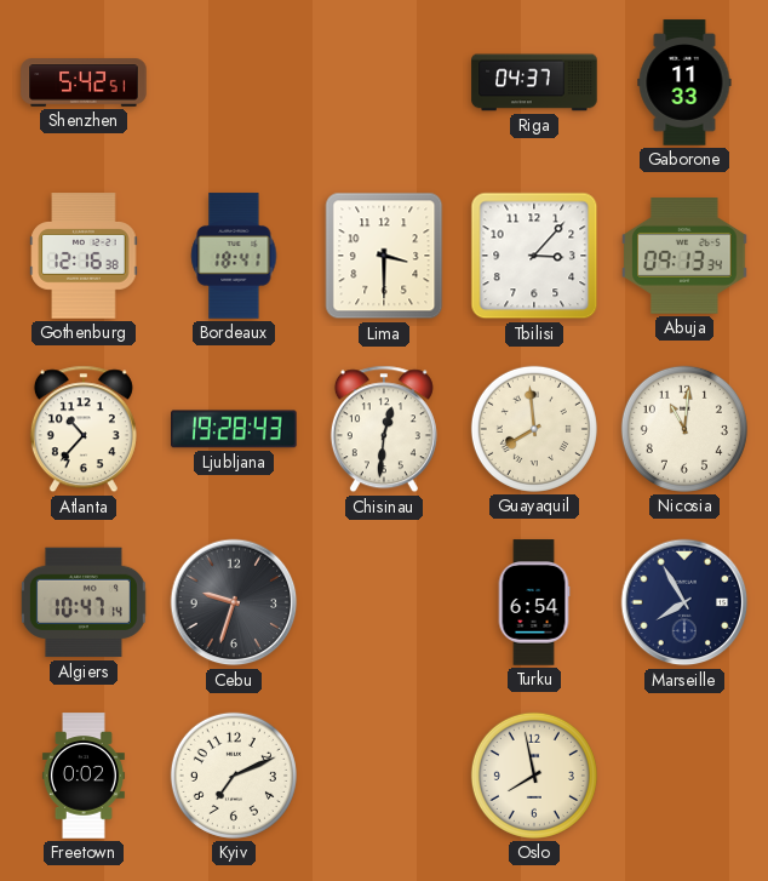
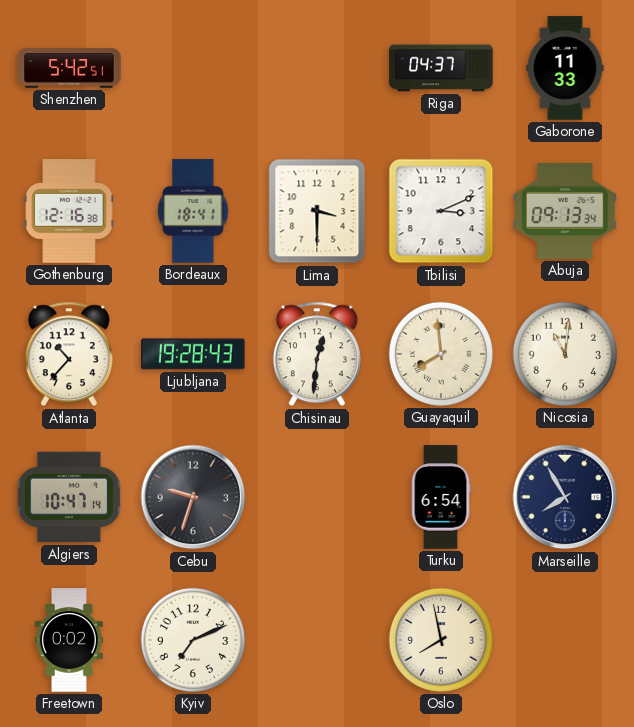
Tbilisi: 3:07 -> 3:11
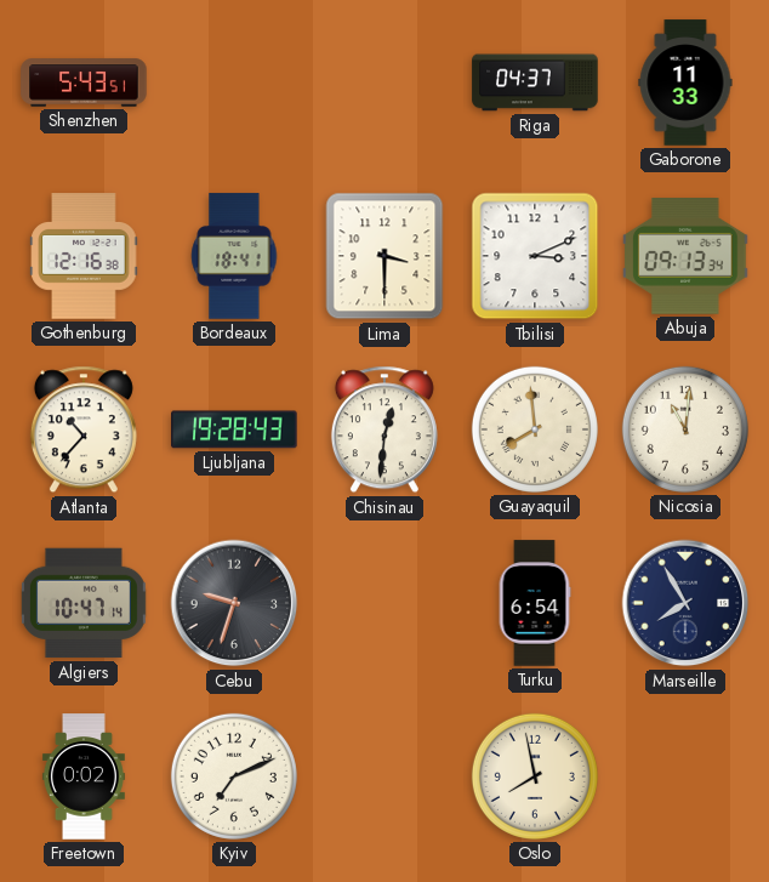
Shenzhen: 5:42 -> 5:43
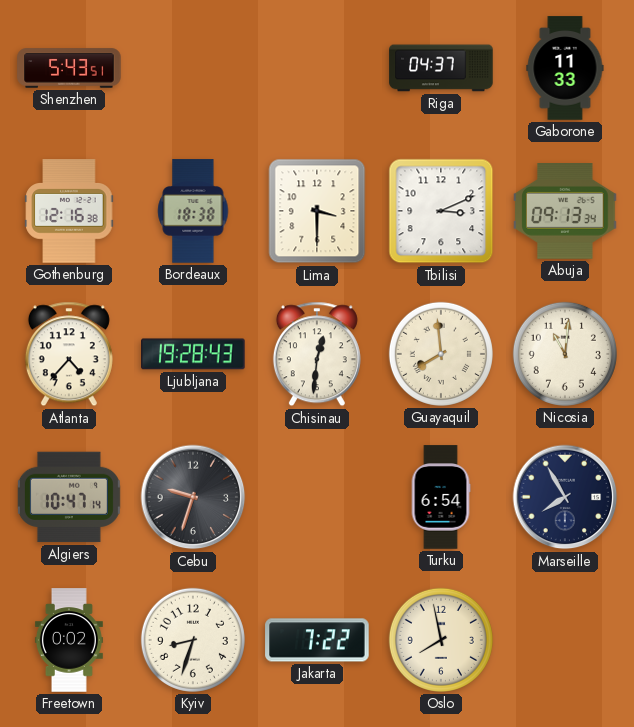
Bordeaux: 18:41 -> 18:38
Atlanta: 10:37 -> 4:37
Kyiv: 7:11 -> 8:33
Jakarta: none -> 7:22
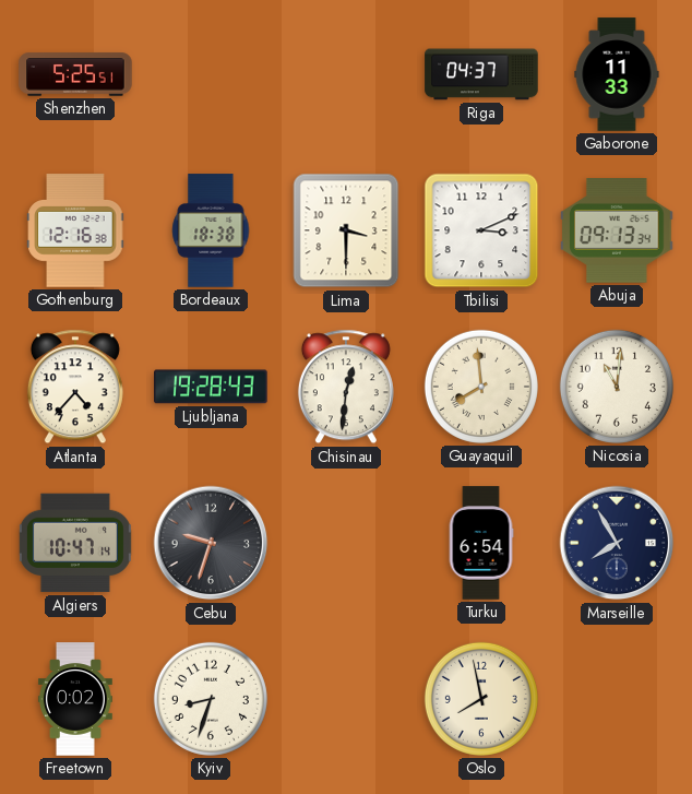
Shenzhen: 5:43 -> 5:25
Jakarta: 7:22 -> none
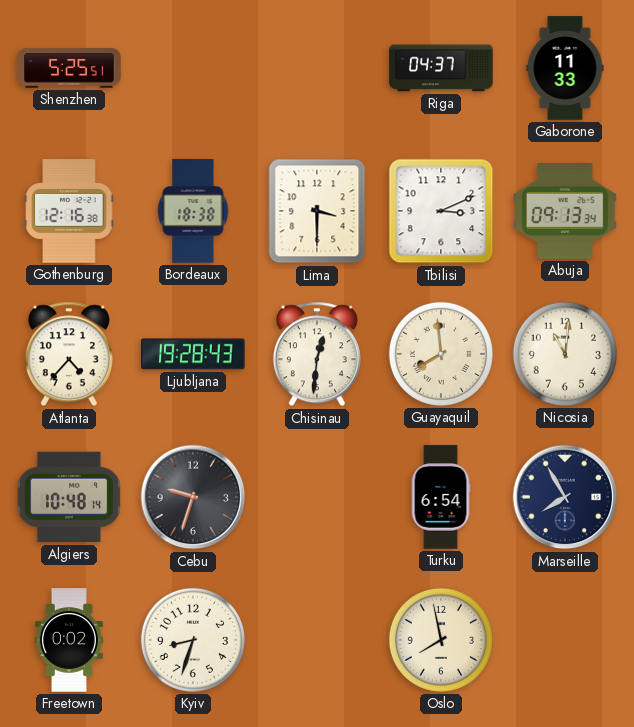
Algiers: 10:47 -> 10:48
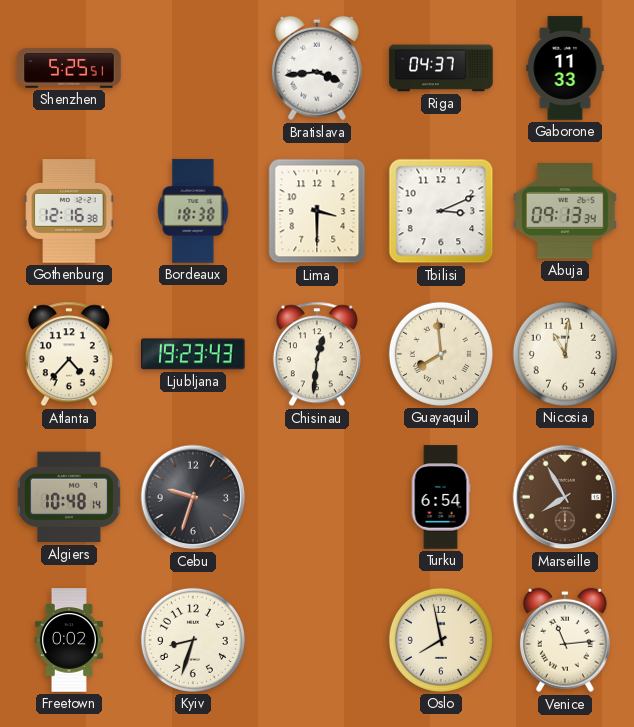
Bratislava: none -> 3:44
Ljubljana: 19:28 -> 19:23
Marseille dial: navy -> brown
Venice: none -> 11:14
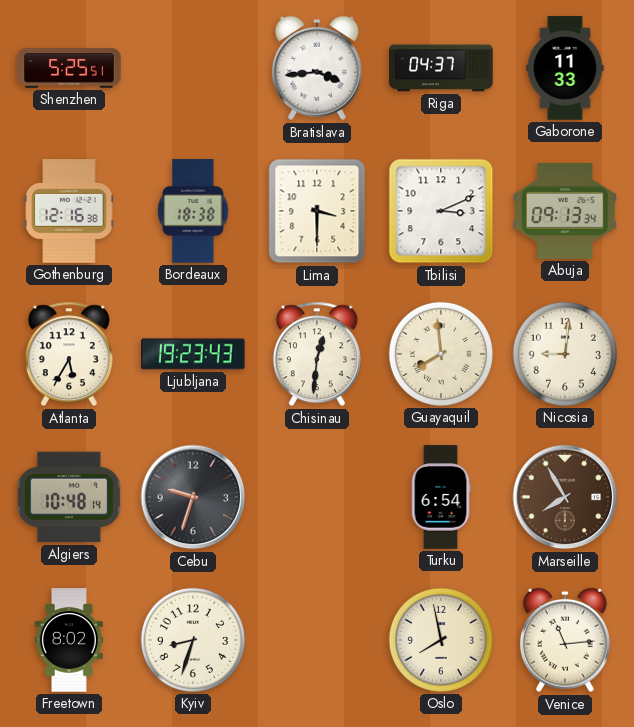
Atlanta: 4:37 -> 5:35
Nicosia: 11:01 -> 9:01
Freetown: 0:02 -> 8:02
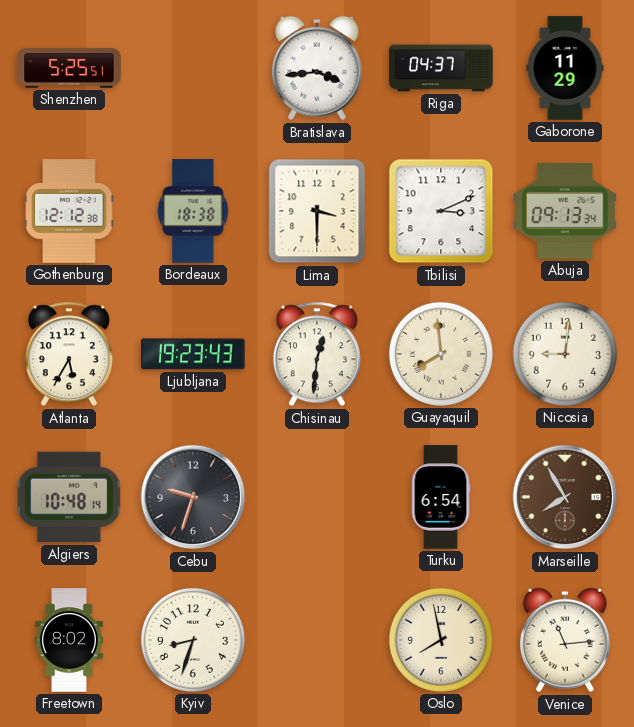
Gaborone: 11:33 -> 11:29
Gothenburg: 12:16 -> 12:12
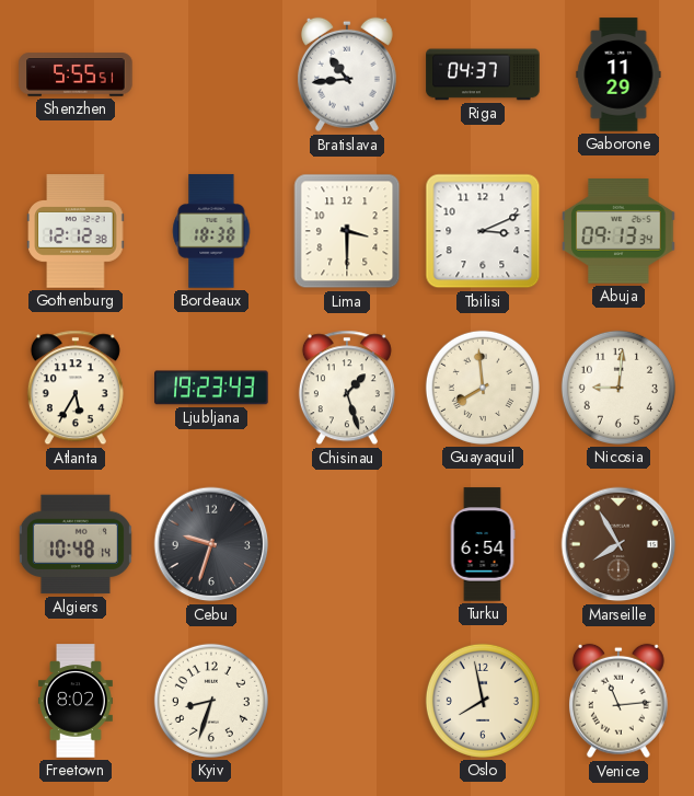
Shenzhen: 5:25 -> 5:55
Bratislava: 3:44 -> 10:44
Chisinau: 12:31 -> 1:27
